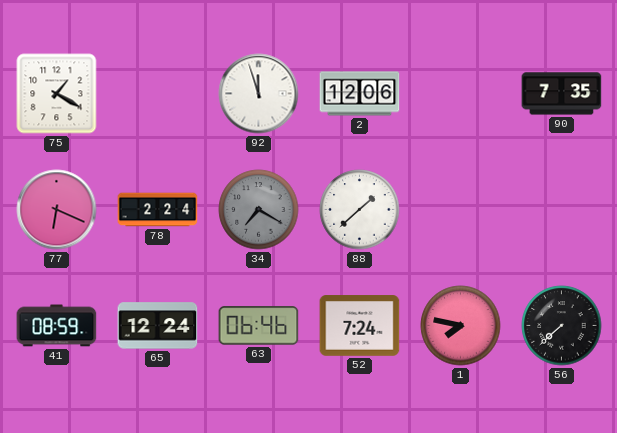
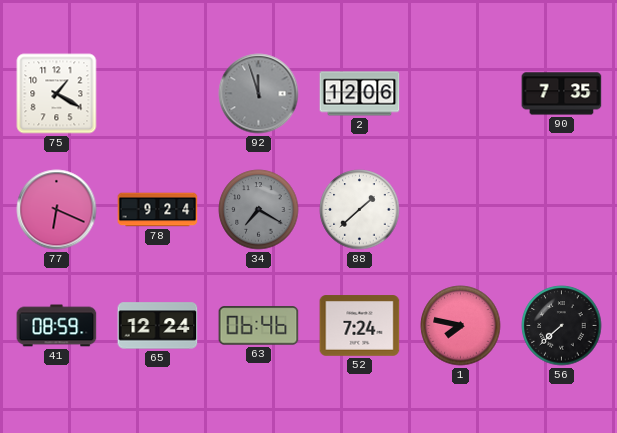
92 dial: white -> grey
78: 2:24 -> 9:24
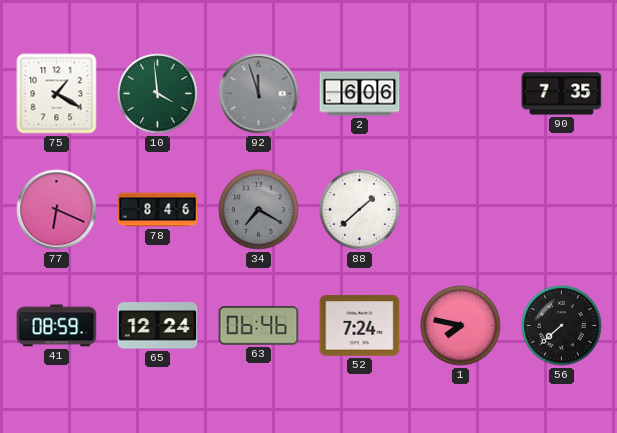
10: none -> 3:59
2: 12:06 -> 6:06
78: 9:24 -> 8:46
